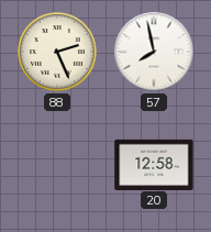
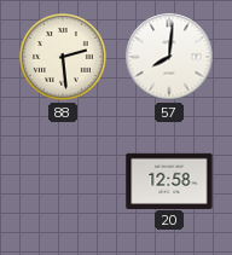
88: 2:26 -> 2:29
57: 7:58 -> 8:01
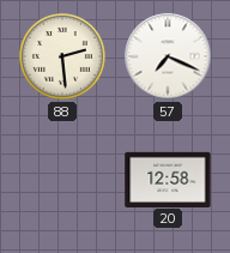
57: 8:01 -> 7:19
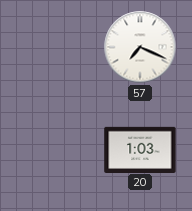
88: 2:29 -> none
20: 12:58 -> 1:03
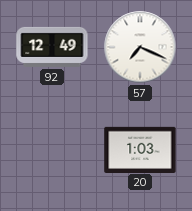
92: none -> 12:49
